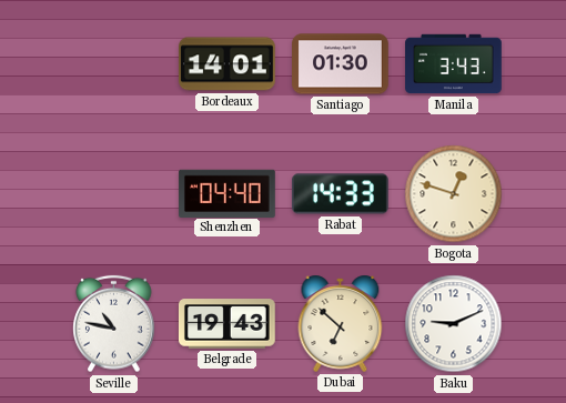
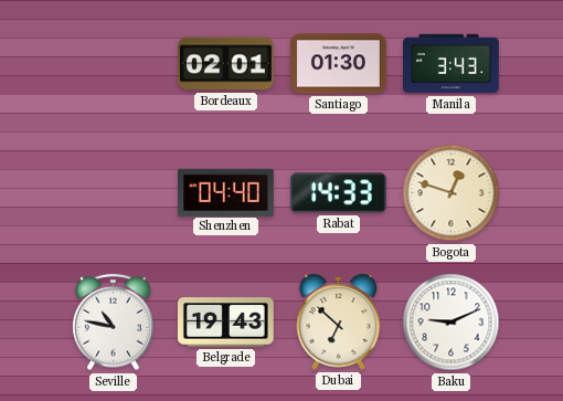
Bordeaux: 14:01 -> 02:01
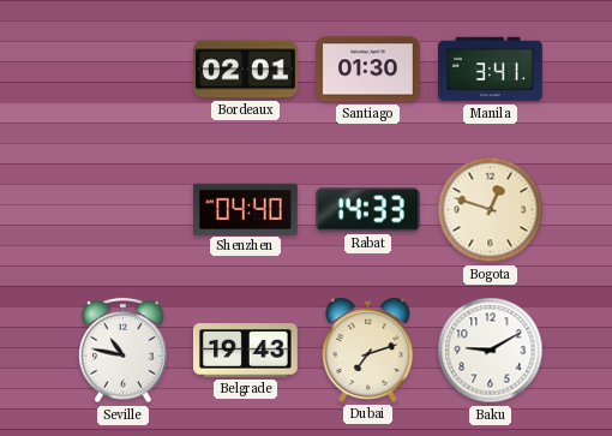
Manila: 3:43 -> 3:41
Dubai: 6:52 -> 7:12
Baku: 9:11 -> 9:10
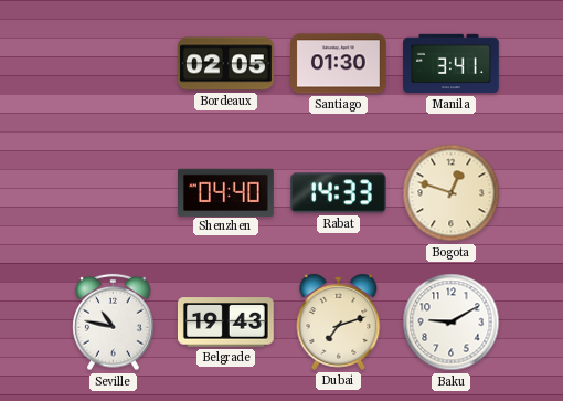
Bordeaux: 02:01 -> 02:05
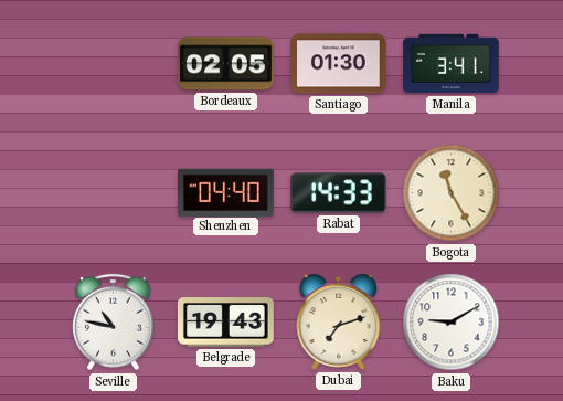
Bogota: 12:48 -> 11:25
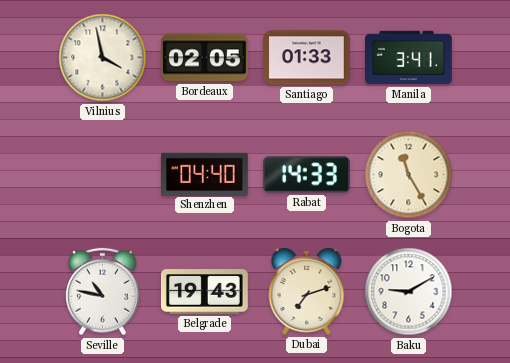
Vilnius: none -> 3:58
Santiago: 01:30 -> 01:33
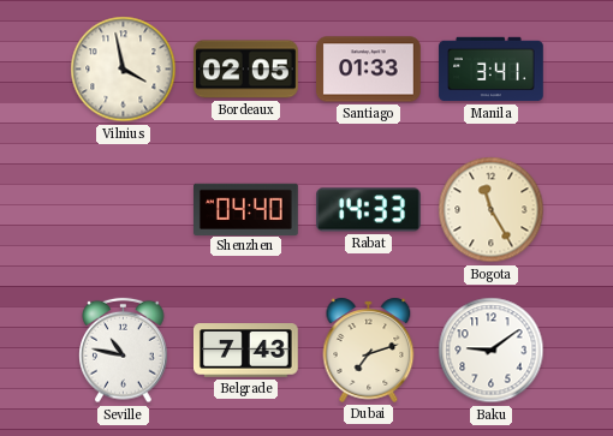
Belgrade: 19:43 -> 7:43
Baku: 9:10 -> 9:09
